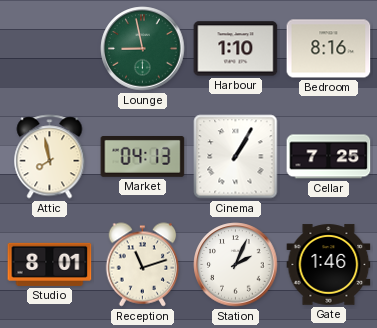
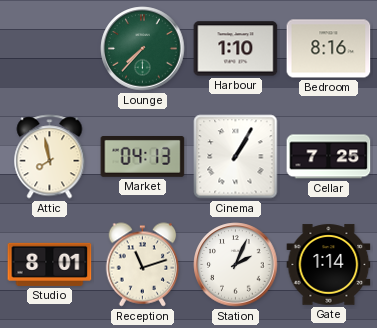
Lounge: 8:58 -> 7:37
Gate: 1:46 -> 1:14
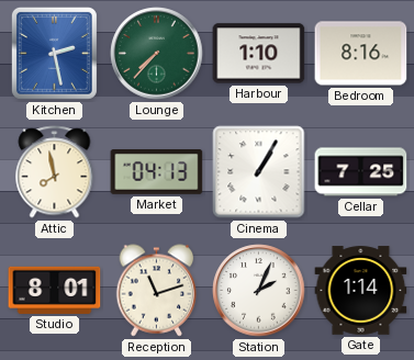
Kitchen: none -> 2:28
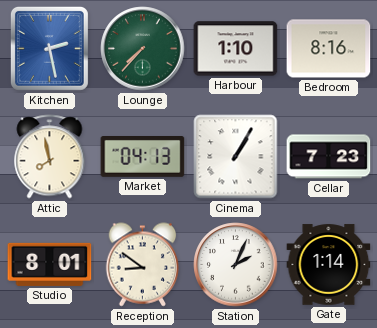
Cellar: 7:25 -> 7:23
Reception: 11:12 -> 8:51
